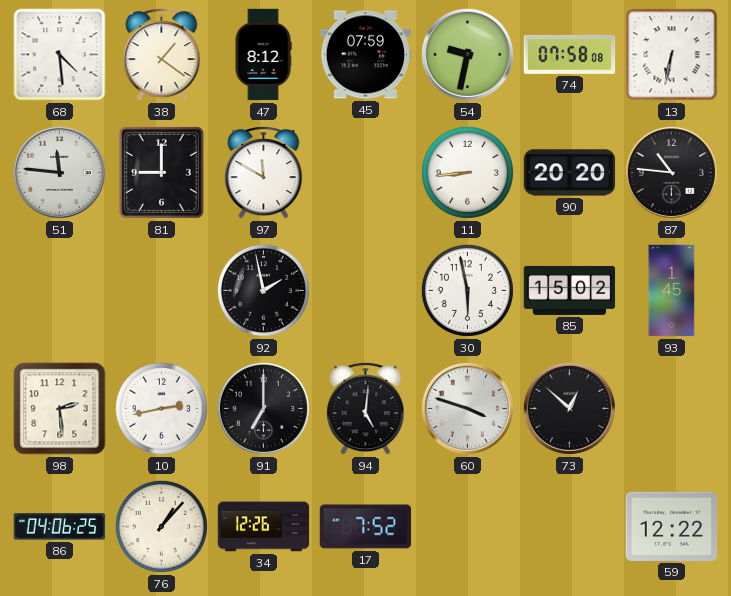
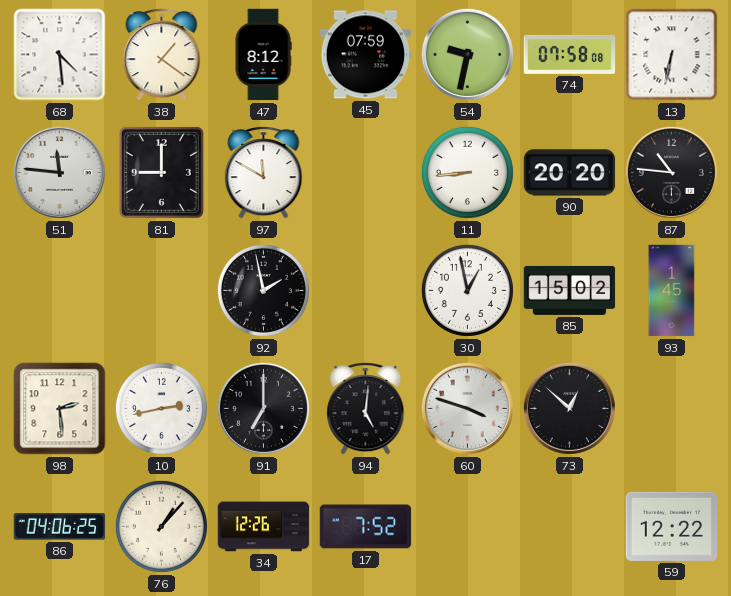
30: 5:58 -> 12:58
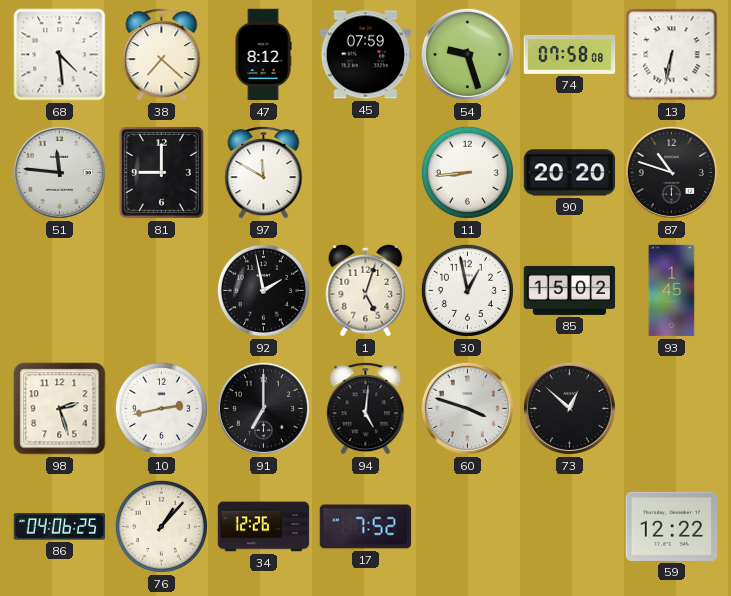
38: 1:21 -> 7:22
54: 9:32 -> 9:27
87: 10:46 -> 10:48
1: none -> 5:03
98: 2:29 -> 2:27
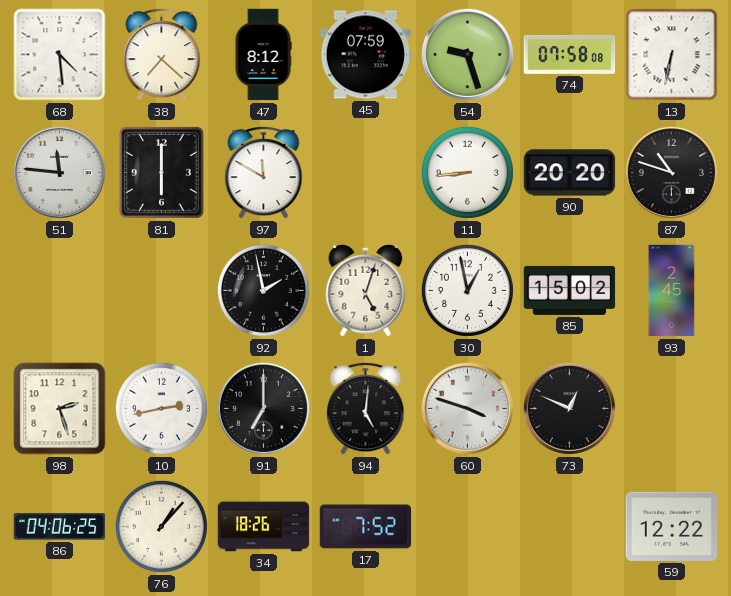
81: 9:00 -> 6:00
93: 1:45 -> 2:45
73: 12:52 -> 12:49
34: 12:26 -> 18:26
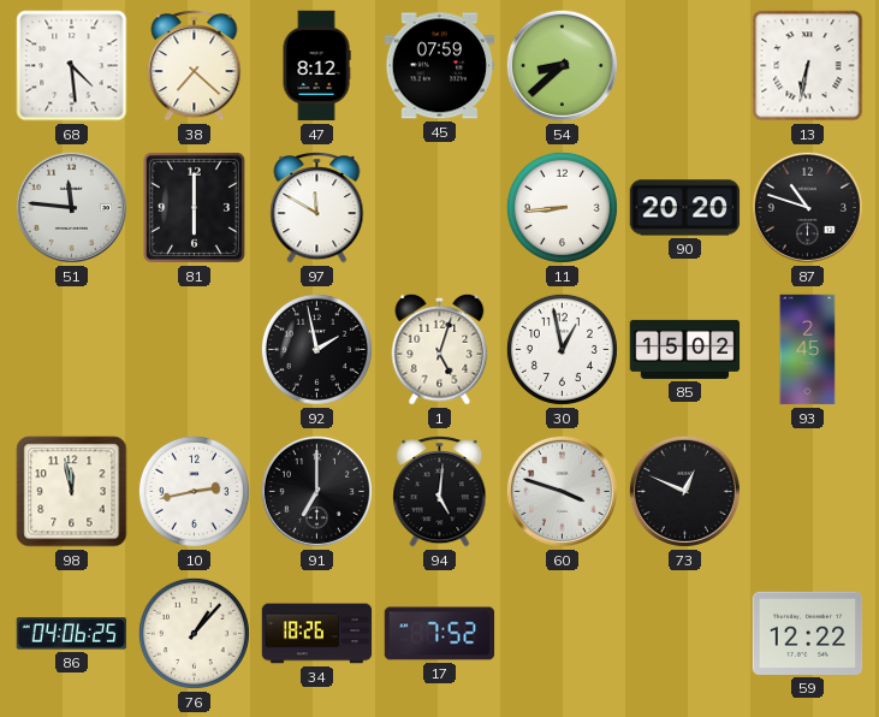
54: 9:27 -> 8:38
74: 07:58 -> none
98: 2:27 -> 11:58
